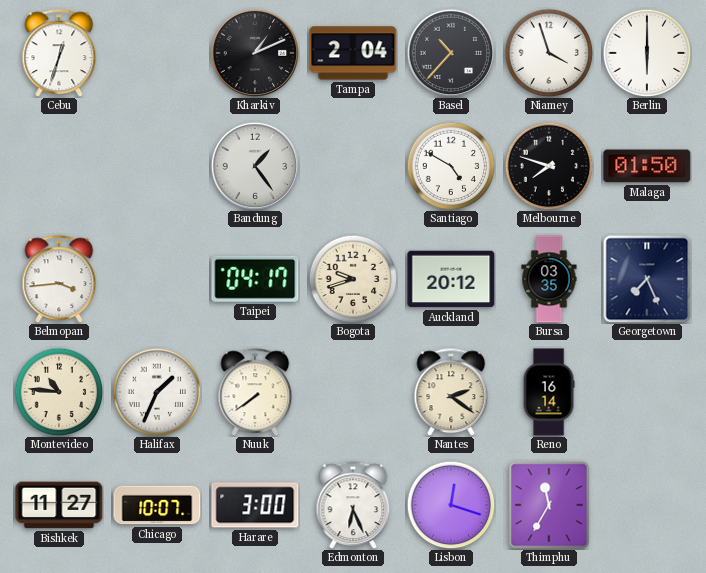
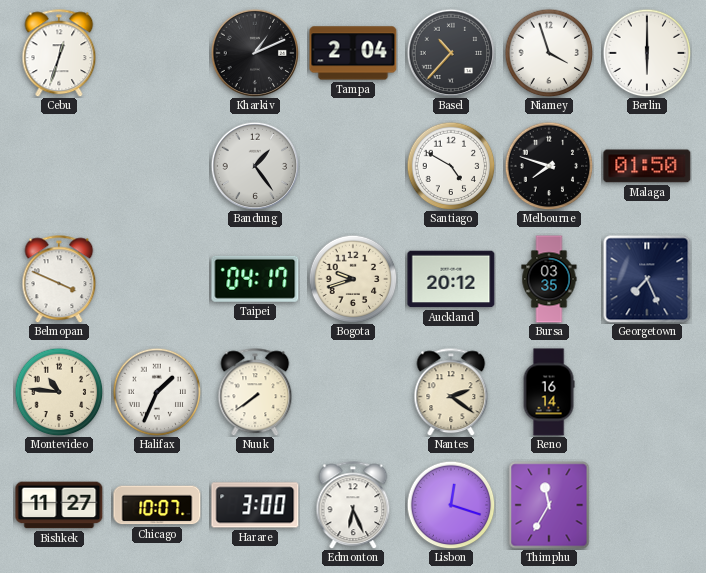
Belmopan: 3:44 -> 3:49
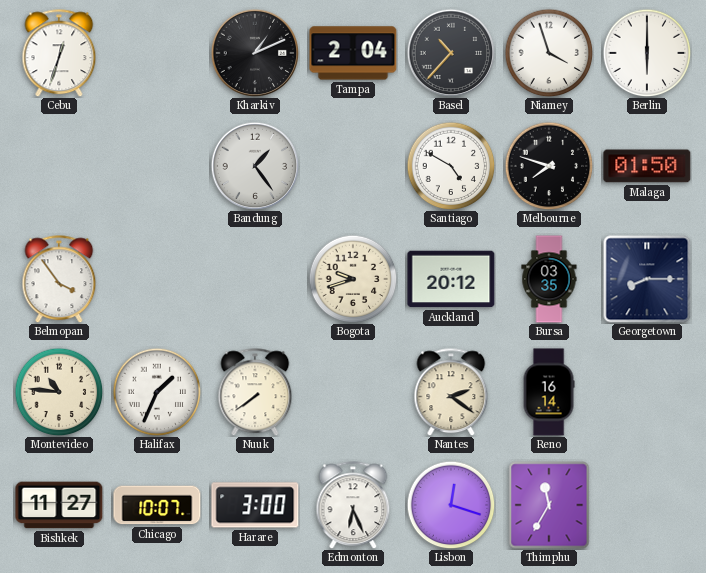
Belmopan: 3:49 -> 3:54
Taipei: 04:17 -> none
Georgetown: 7:26 -> 8:15
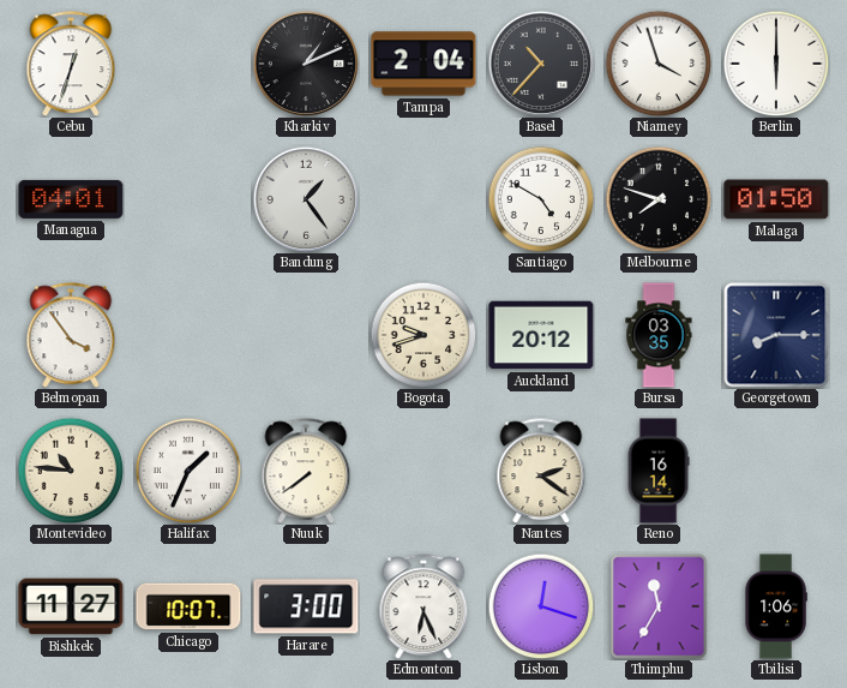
Managua: none -> 04:01
Tbilisi: none -> 1:06
